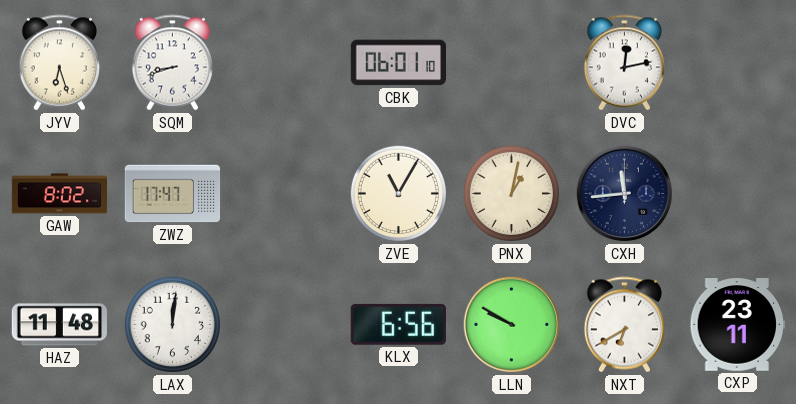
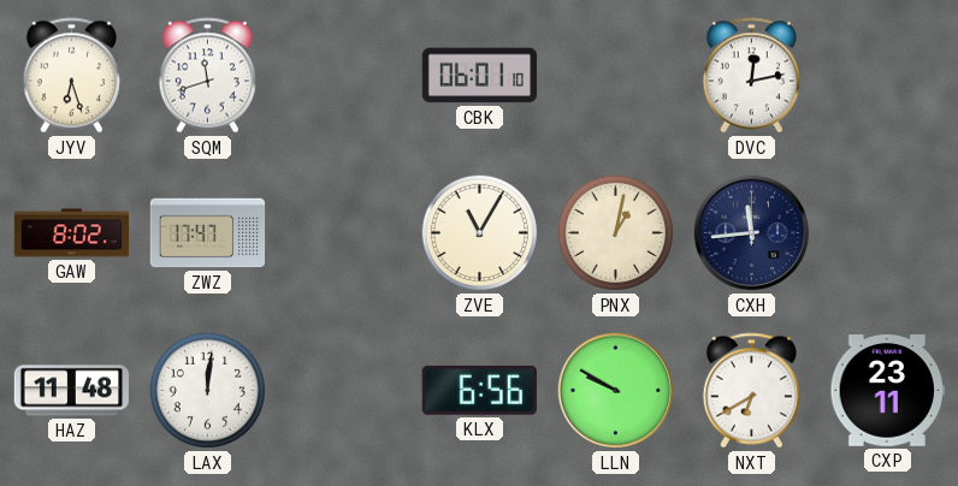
SQM: 8:42 -> 11:42
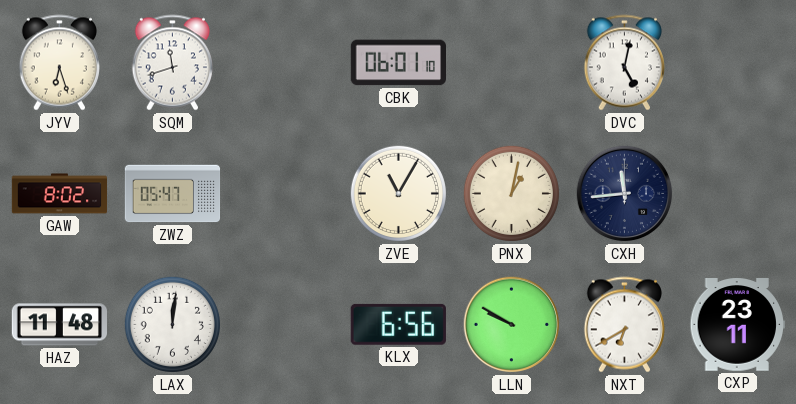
DVC: 12:13 -> 5:02
ZWZ: 17:47 -> 05:47
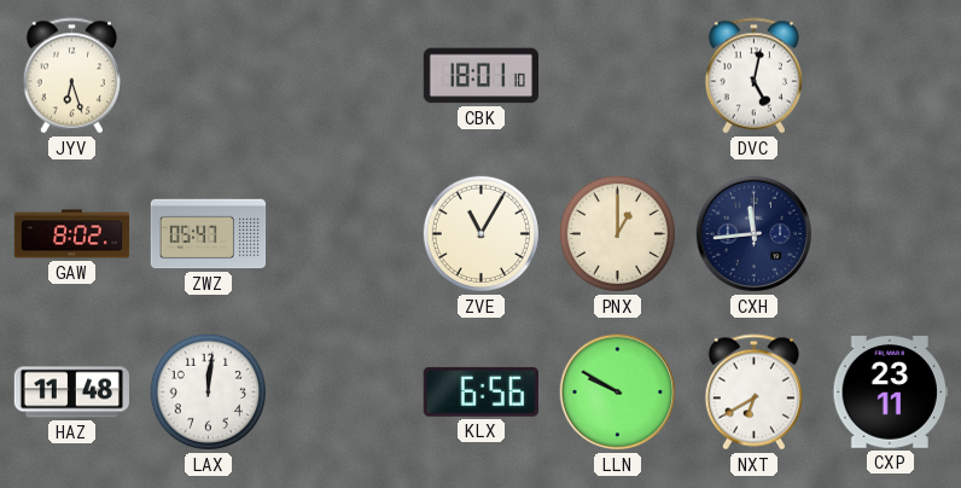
SQM: 11:42 -> none
CBK: 06:01 -> 18:01
PNX: 1:02 -> 1:00
